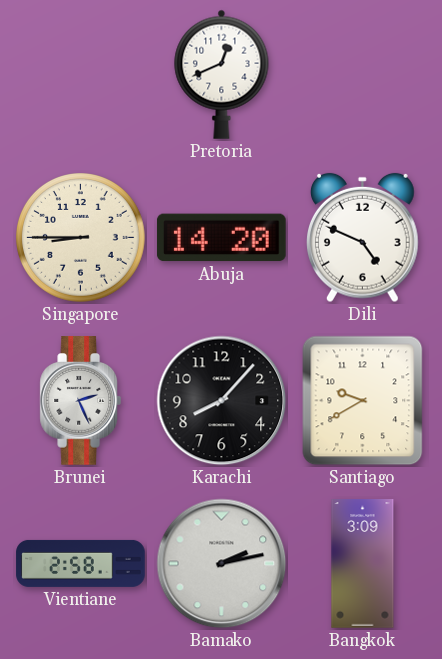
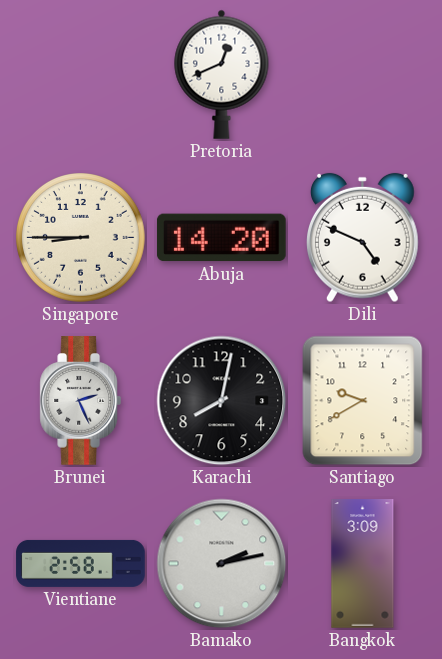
Karachi: 8:07 -> 8:02
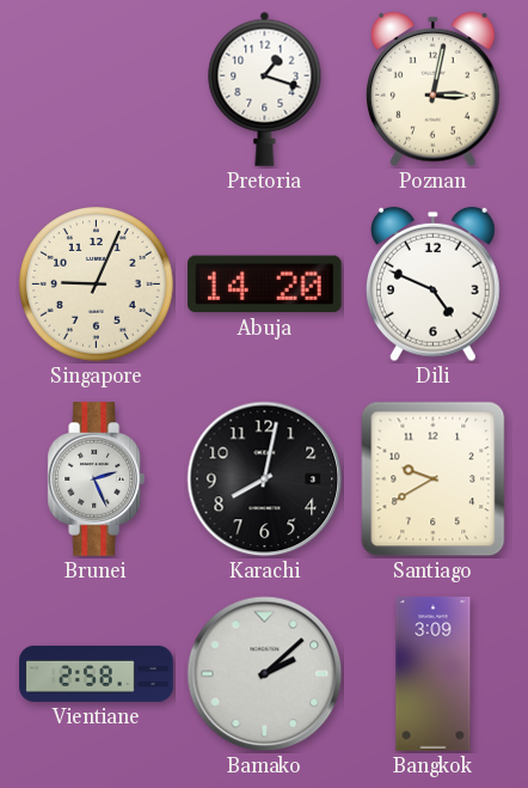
Pretoria: 12:41 -> 1:18
Poznan: none -> 3:02
Singapore: 8:45 -> 9:04
Bamako: 2:13 -> 2:08
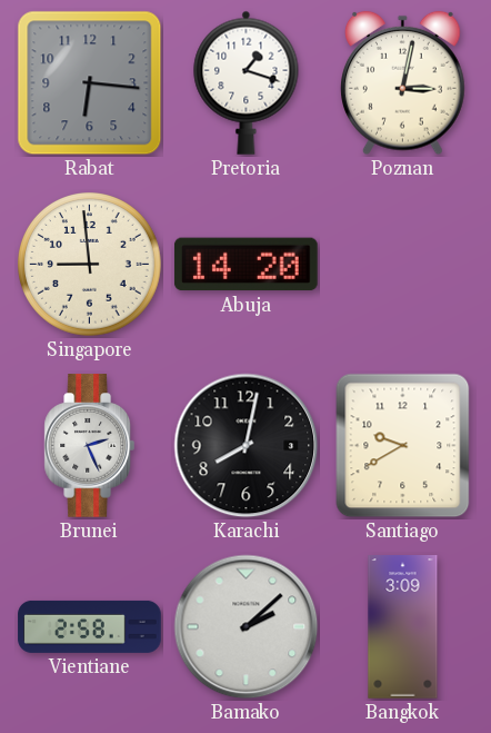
Rabat: none -> 6:16
Singapore: 9:04 -> 8:59
Dili: 4:49 -> none
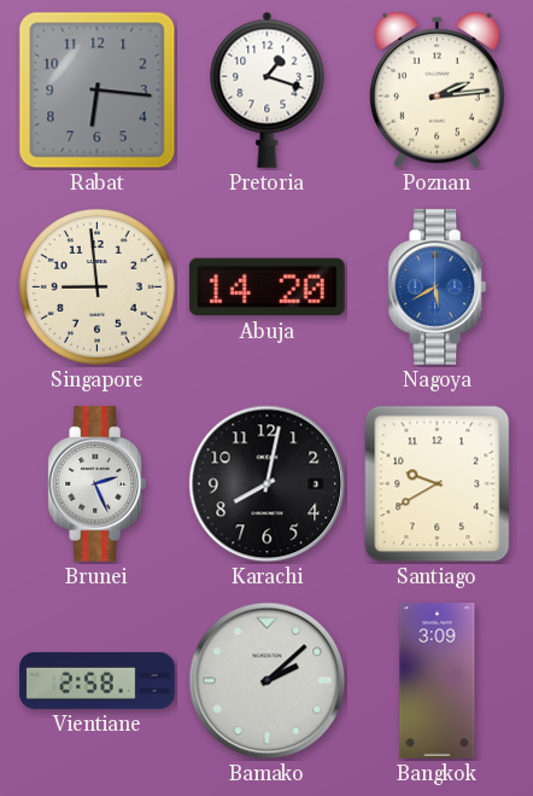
Poznan: 3:02 -> 2:14
Nagoya: none -> 5:40
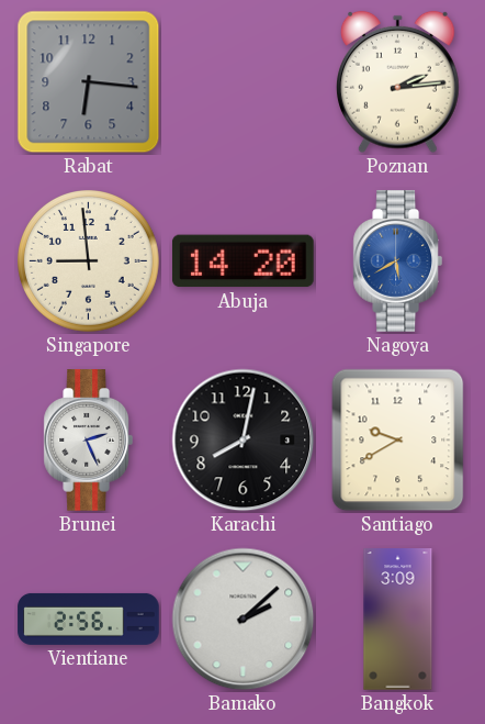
Pretoria: 1:18 -> none
Vientiane: 2:58 -> 2:56
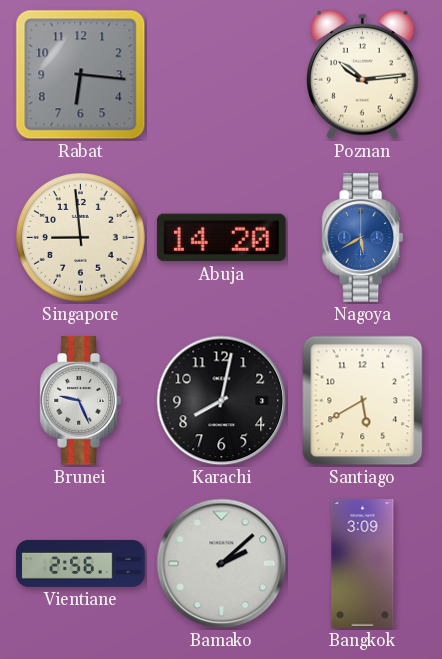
Poznan: 2:14 -> 10:14
Brunei: 2:26 -> 9:26
Santiago: 9:40 -> 5:40
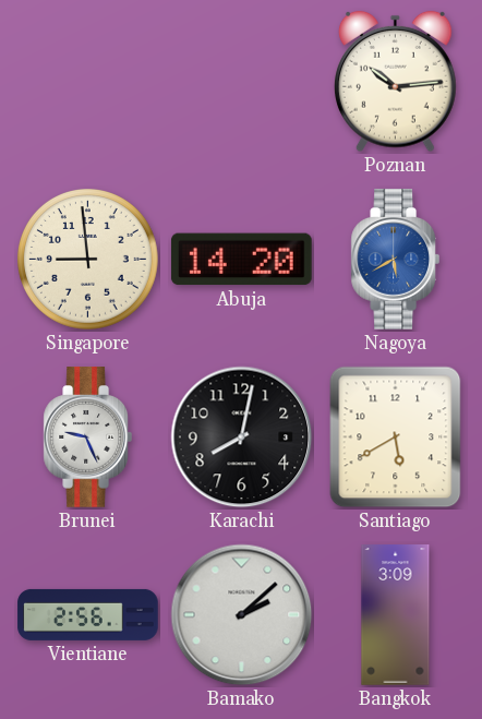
Rabat: 6:16 -> none
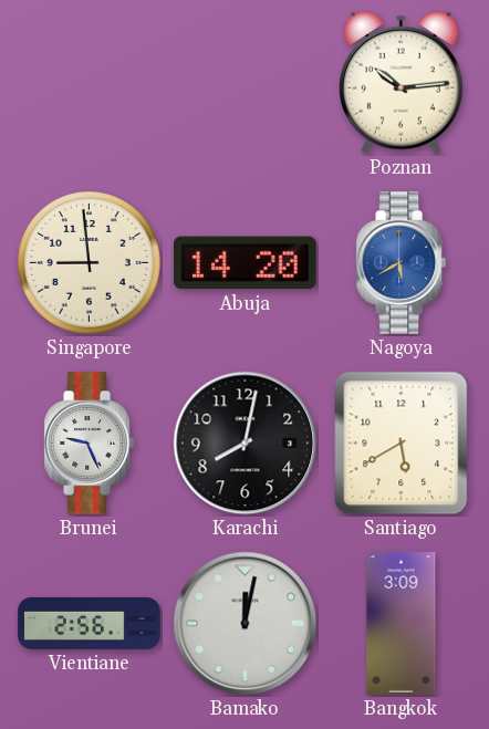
Bamako: 2:08 -> 12:02
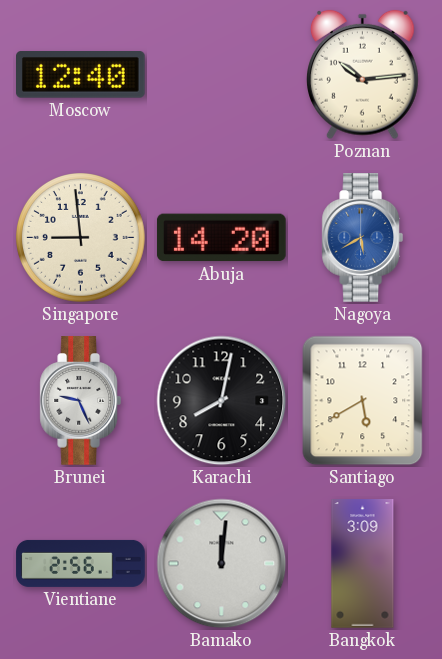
Moscow: none -> 12:40
Bamako: 12:02 -> 12:01
